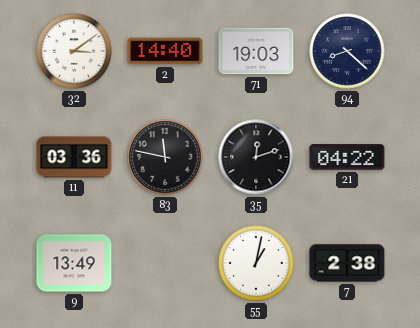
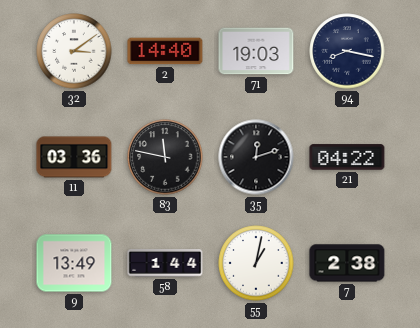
94: 8:22 -> 8:17
58: none -> 1:44
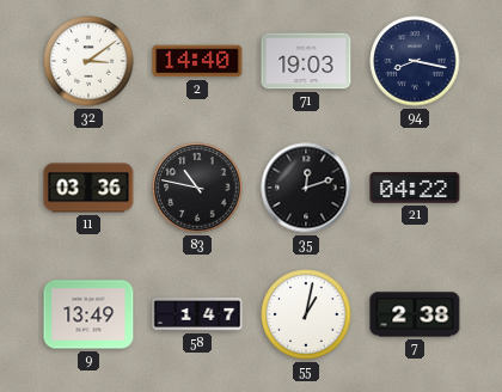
83: 11:47 -> 10:47
58: 1:44 -> 1:47
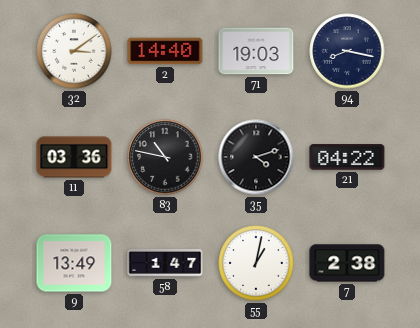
35: 12:12 -> 4:12
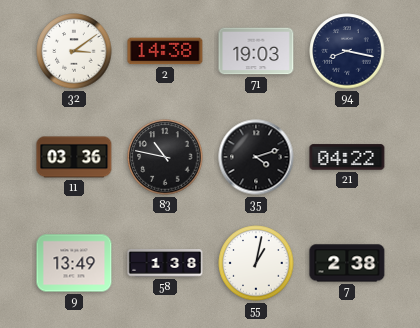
2: 14:40 -> 14:38
58: 1:47 -> 1:38
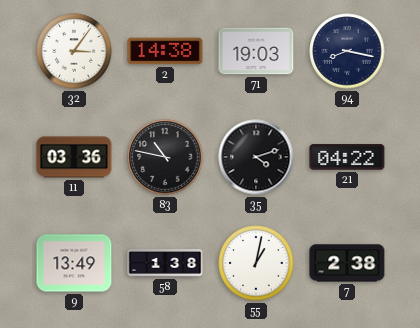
32: 3:09 -> 3:06
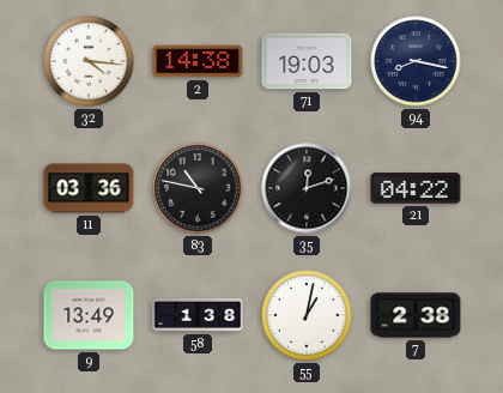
32: 3:06 -> 4:16
35: 4:12 -> 12:12
